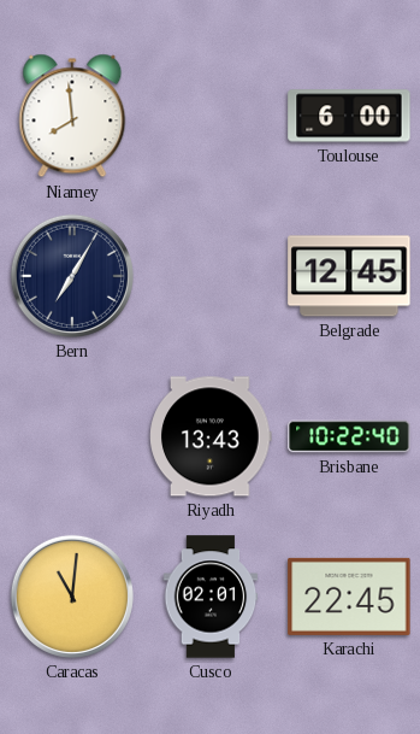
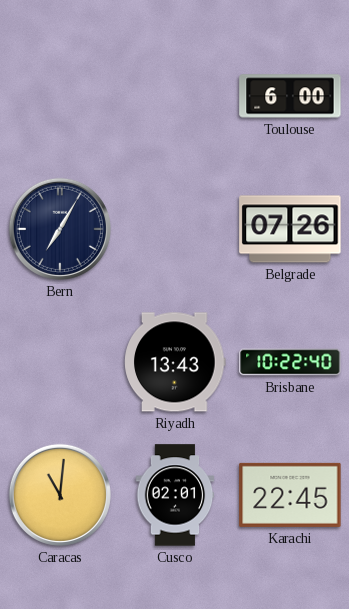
Niamey: 7:59 -> none
Belgrade: 12:45 -> 07:26
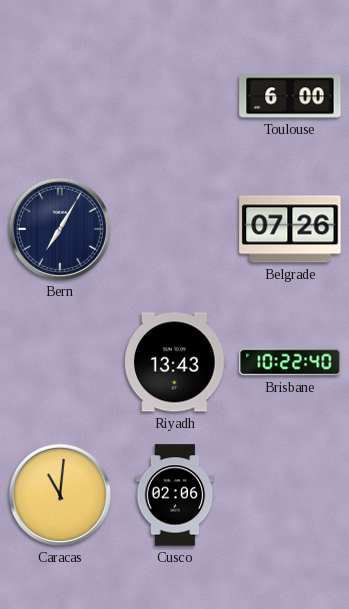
Cusco: 02:01 -> 02:06
Karachi: 22:45 -> none
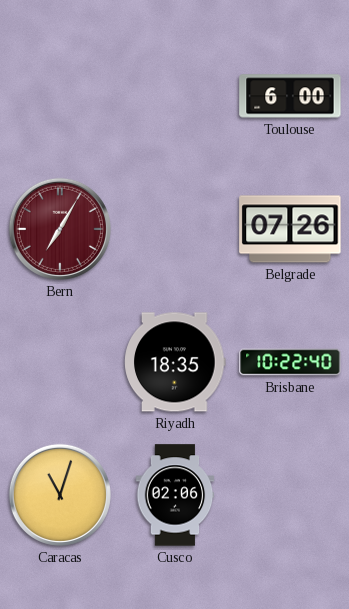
Bern dial: navy -> burgundy
Riyadh: 13:43 -> 18:35
Caracas: 11:01 -> 11:03
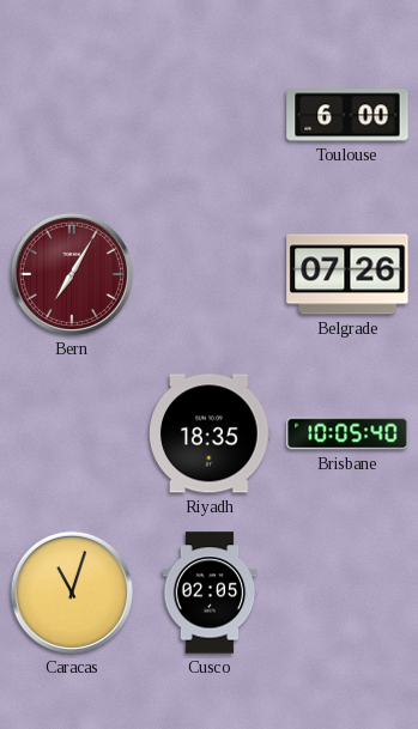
Brisbane: 10:22 -> 10:05
Cusco: 02:06 -> 02:05
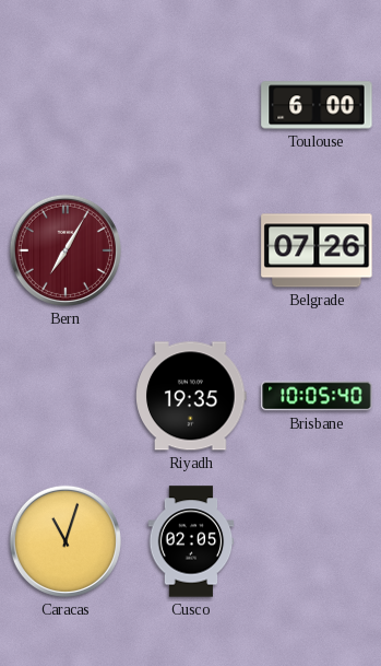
Riyadh: 18:35 -> 19:35
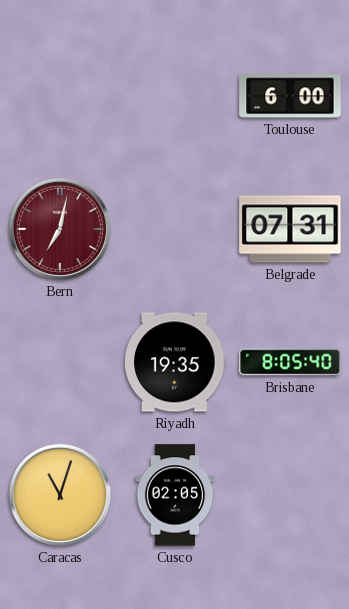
Bern: 7:05 -> 7:02
Belgrade: 07:26 -> 07:31
Brisbane: 10:05 -> 8:05
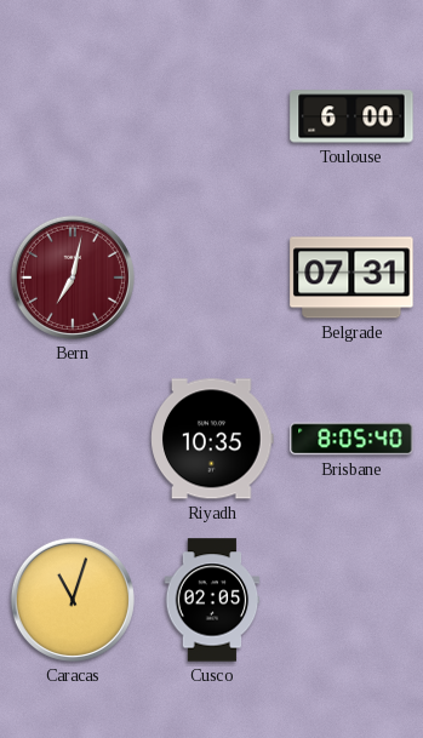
Riyadh: 19:35 -> 10:35
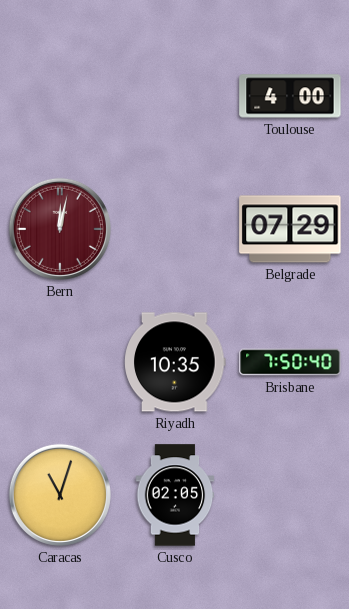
Toulouse: 6:00 -> 4:00
Bern: 7:02 -> 12:02
Belgrade: 07:31 -> 07:29
Brisbane: 8:05 -> 7:50
